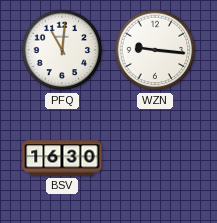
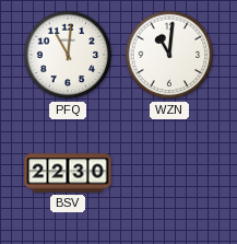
WZN: 9:16 -> 11:01
BSV: 16:30 -> 22:30
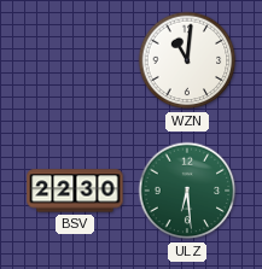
PFQ: 11:01 -> none
ULZ: none -> 6:29
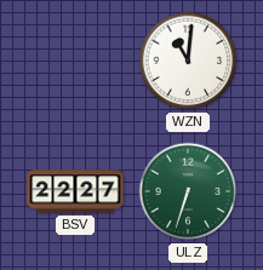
BSV: 22:30 -> 22:27
ULZ: 6:29 -> 6:33
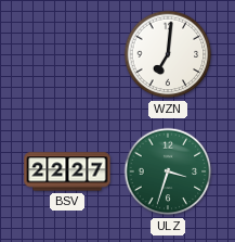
WZN: 11:01 -> 7:01
ULZ: 6:33 -> 3:33
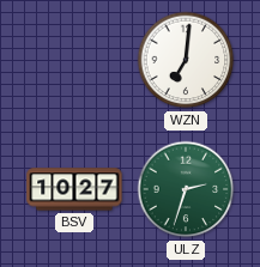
BSV: 22:27 -> 10:27
ULZ: 3:33 -> 2:33
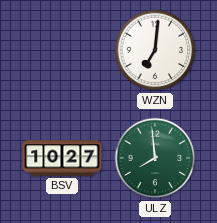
ULZ: 2:33 -> 7:59
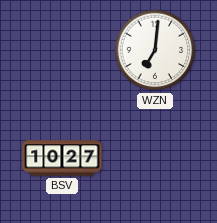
ULZ: 7:59 -> none
